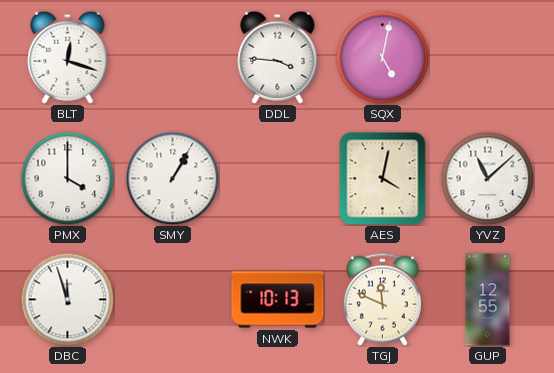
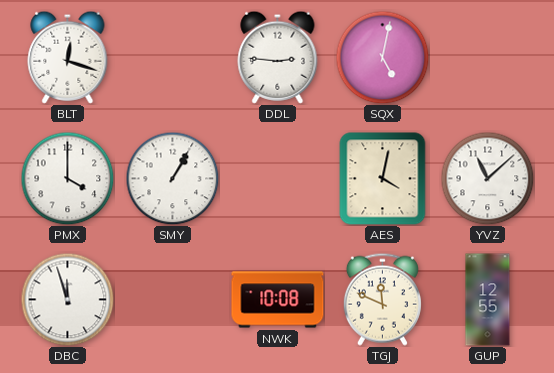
DDL: 3:46 -> 2:46
NWK: 10:13 -> 10:08
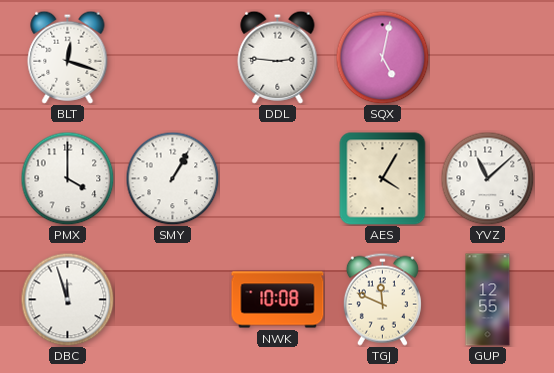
AES: 4:02 -> 4:05
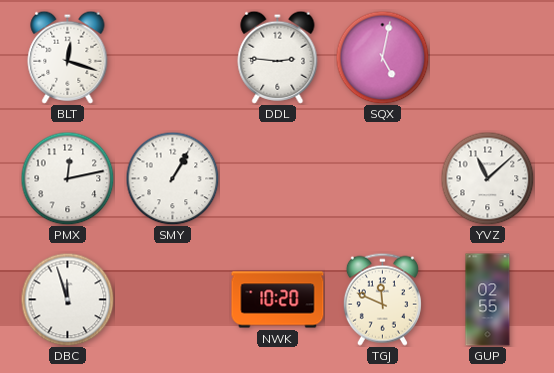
PMX: 4:00 -> 12:13
AES: 4:05 -> none
NWK: 10:08 -> 10:20
GUP: 12:55 -> 02:55
